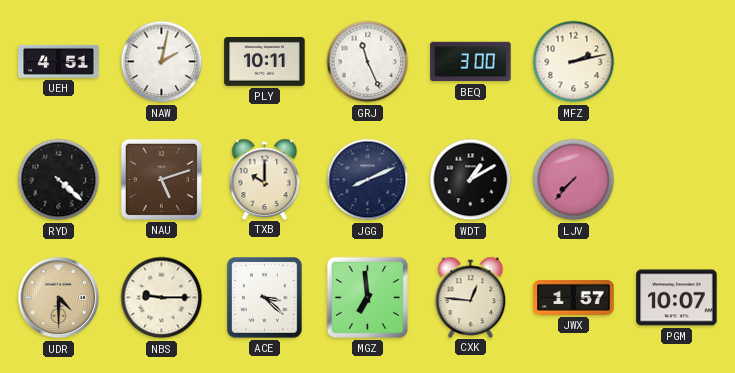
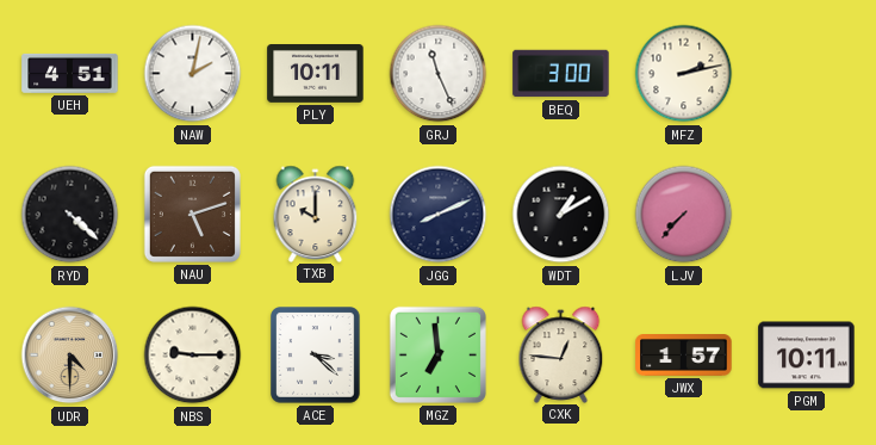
PGM: 10:07 -> 10:11
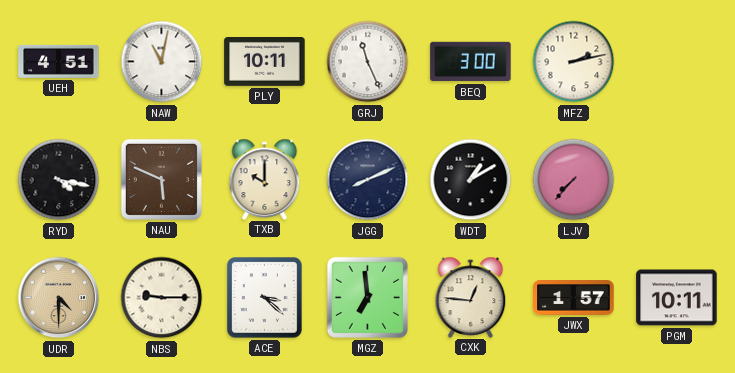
NAW: 2:02 -> 11:02
RYD: 4:22 -> 4:17
NAU: 5:12 -> 5:49
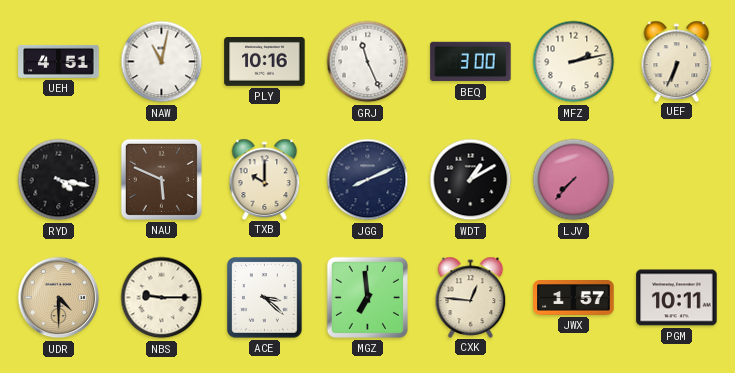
PLY: 10:11 -> 10:16
UEF: none -> 6:34
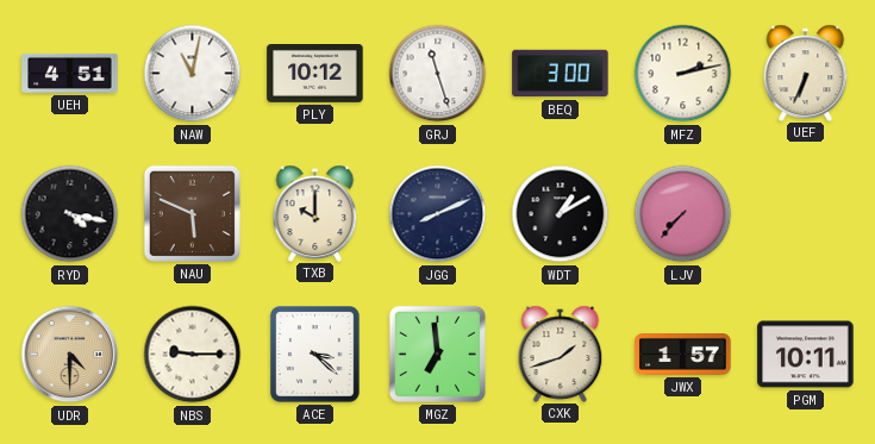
PLY: 10:16 -> 10:12
GRJ: 11:26 -> 11:27
CXK: 12:46 -> 1:42
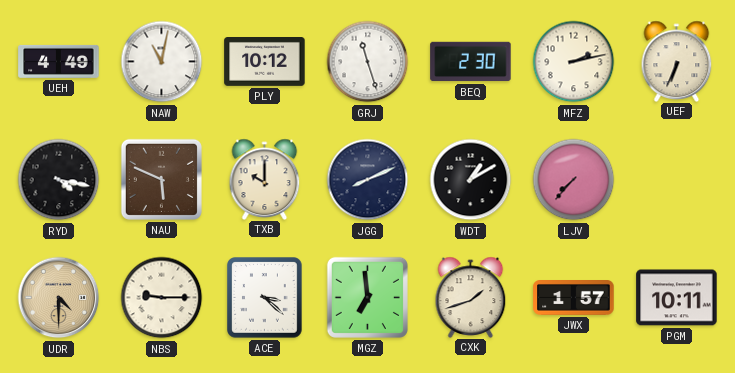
UEH: 4:51 -> 4:49
BEQ: 3:00 -> 2:30
